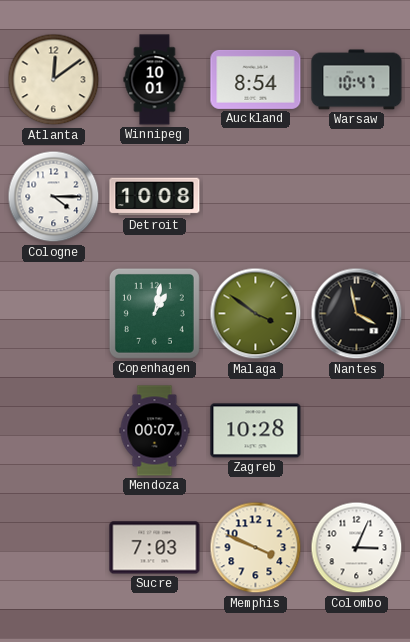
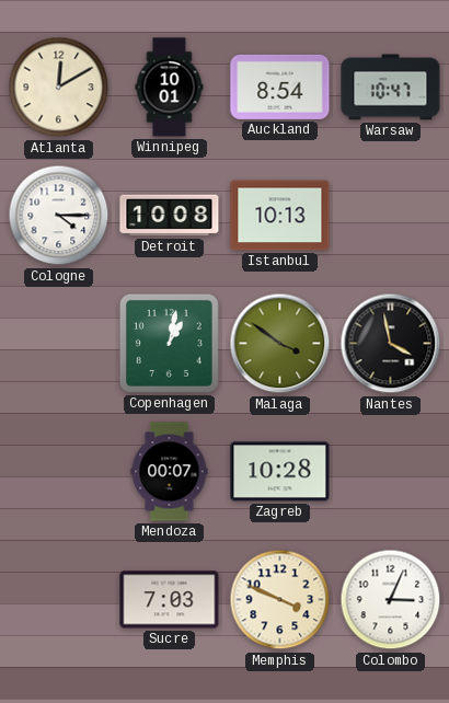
Atlanta: 12:09 -> 12:10
Istanbul: none -> 10:13
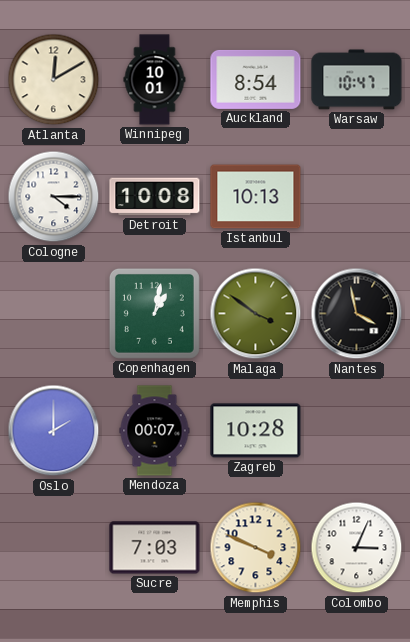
Oslo: none -> 2:00
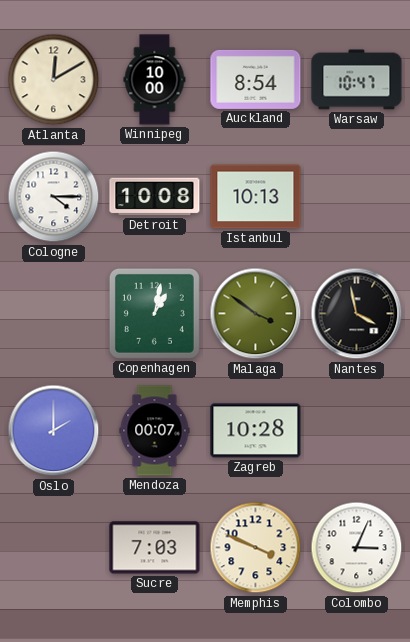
Winnipeg: 10:01 -> 10:00
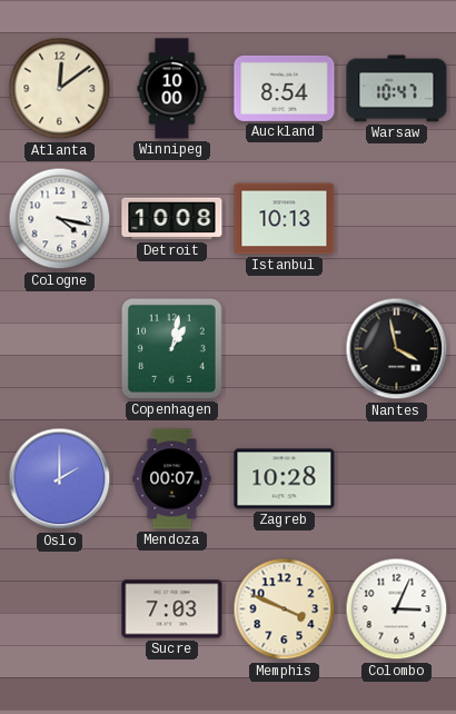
Atlanta: 12:10 -> 12:09
Cologne: 4:15 -> 4:17
Malaga: 3:51 -> none
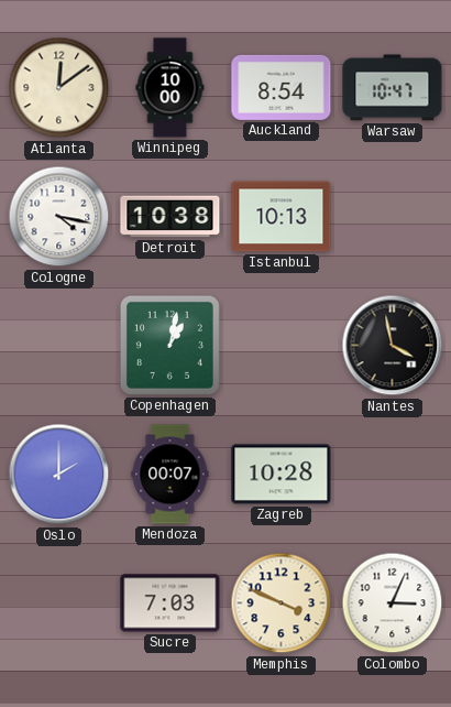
Detroit: 10:08 -> 10:38
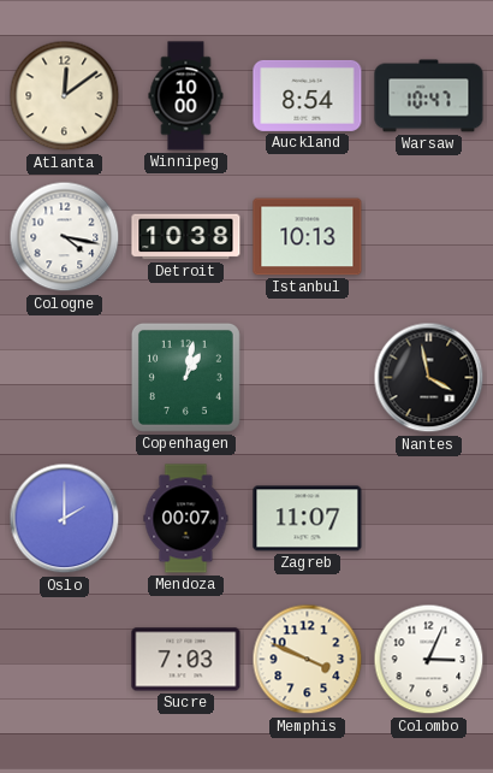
Zagreb: 10:28 -> 11:07
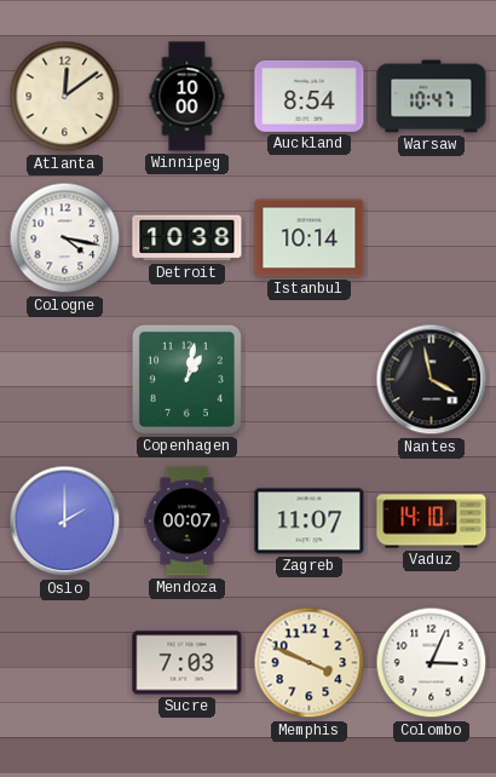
Istanbul: 10:13 -> 10:14
Vaduz: none -> 14:10
